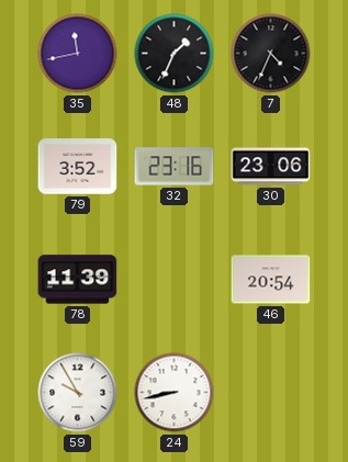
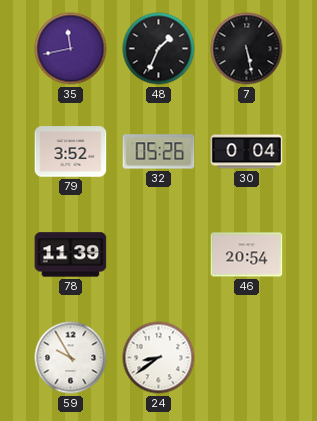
7: 4:34 -> 5:28
32: 23:16 -> 05:26
30: 23:06 -> 0:04
24: 8:43 -> 8:39
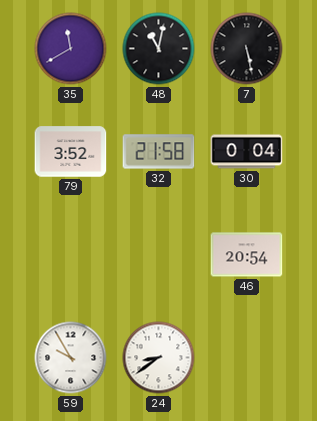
35: 11:43 -> 11:40
48: 1:34 -> 11:02
32: 05:26 -> 21:58
78: 11:39 -> none
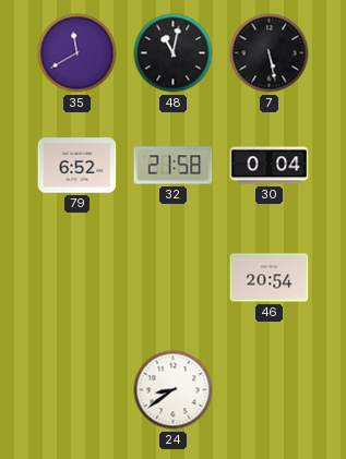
79: 3:52 -> 6:52
59: 9:55 -> none
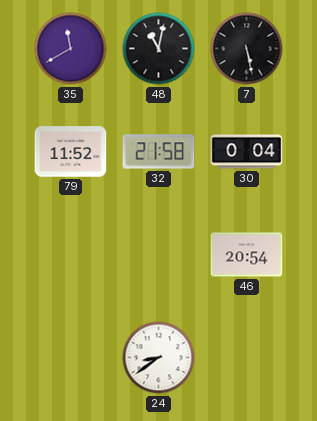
79: 6:52 -> 11:52
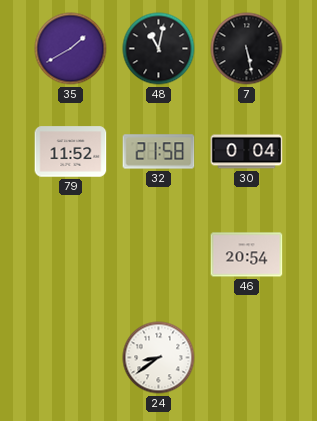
35: 11:40 -> 1:40
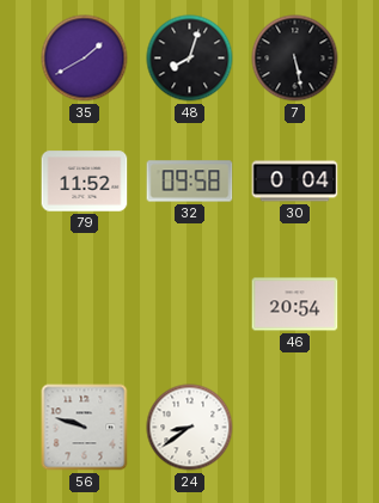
48: 11:02 -> 8:03
32: 21:58 -> 09:58
56: none -> 9:48
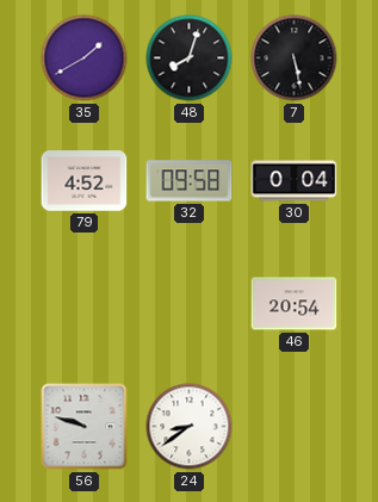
79: 11:52 -> 4:52
